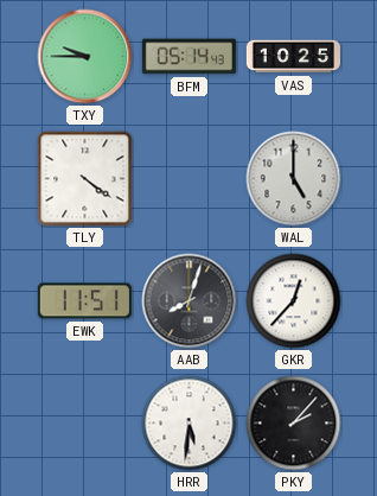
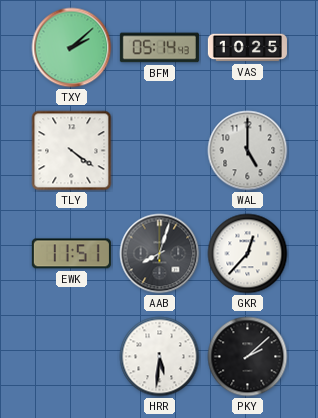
TXY: 9:45 -> 2:08
PKY: 2:07 -> 2:08
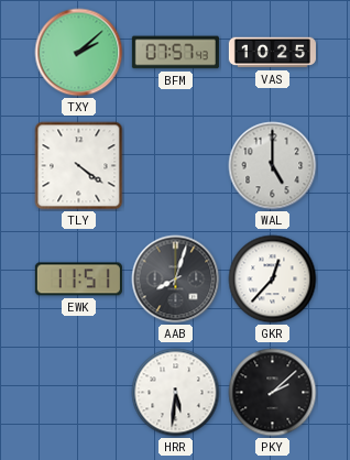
BFM: 05:14 -> 07:57
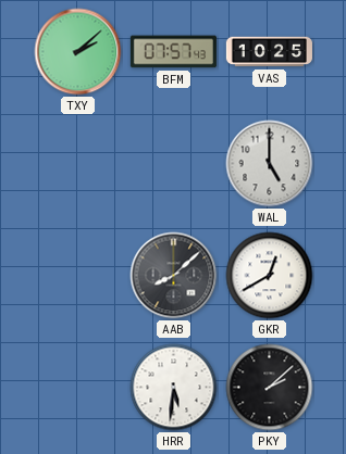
TLY: 4:21 -> none
EWK: 11:51 -> none
AAB: 8:03 -> 8:08
GKR: 12:37 -> 12:40
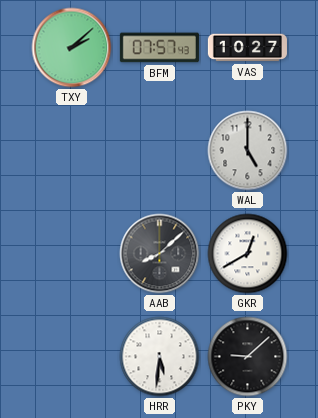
VAS: 10:25 -> 10:27
PKY: 2:08 -> 9:08
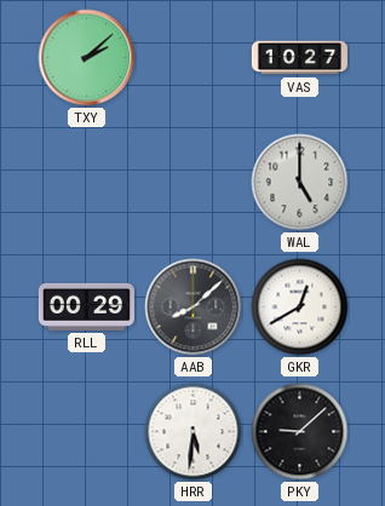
BFM: 07:57 -> none
RLL: none -> 00:29
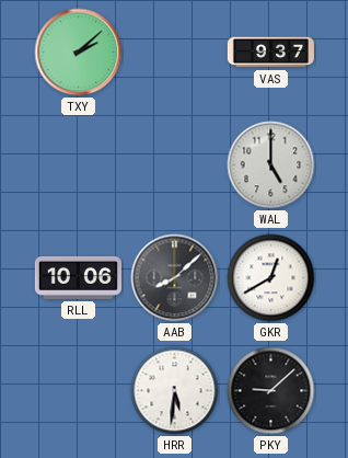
VAS: 10:27 -> 9:37
RLL: 00:29 -> 10:06
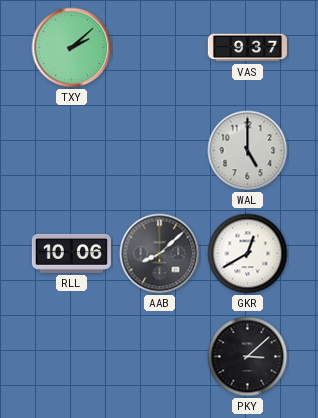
HRR: 5:31 -> none
PKY: 9:08 -> 3:08
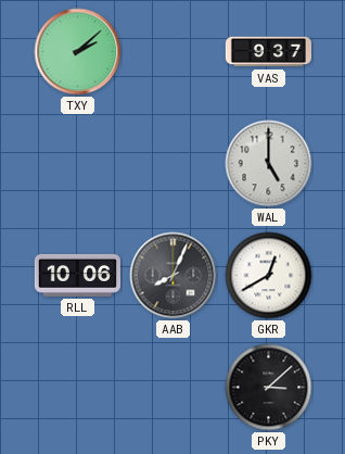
AAB: 8:08 -> 8:04
